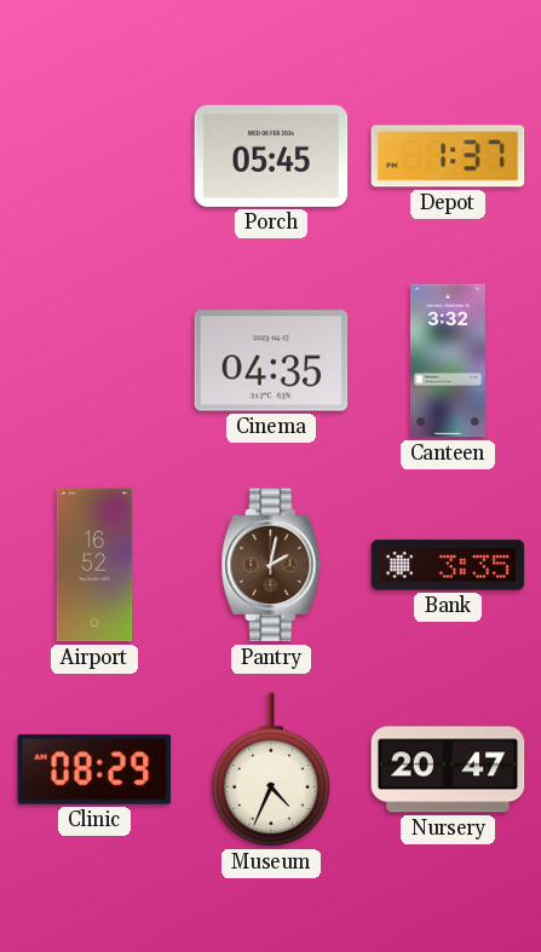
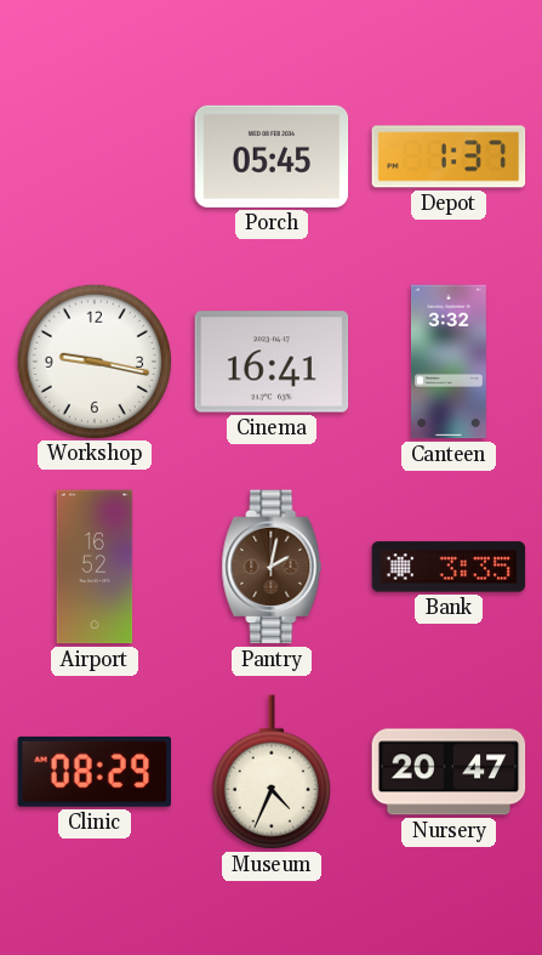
Workshop: none -> 9:17
Cinema: 04:35 -> 16:41
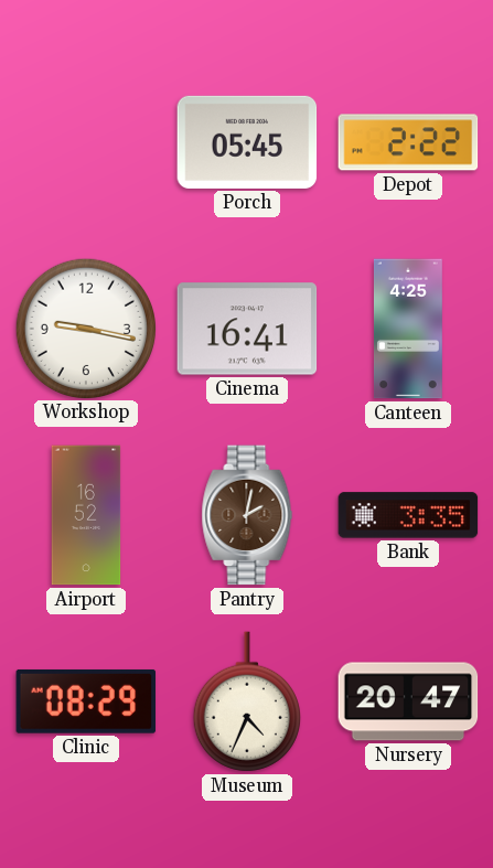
Depot: 1:37 -> 2:22
Canteen: 3:32 -> 4:25
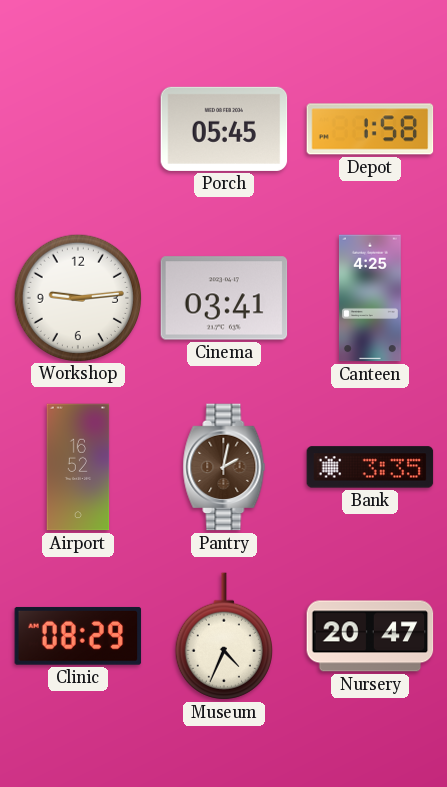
Depot: 2:22 -> 1:58
Workshop: 9:17 -> 9:14
Cinema: 16:41 -> 03:41
